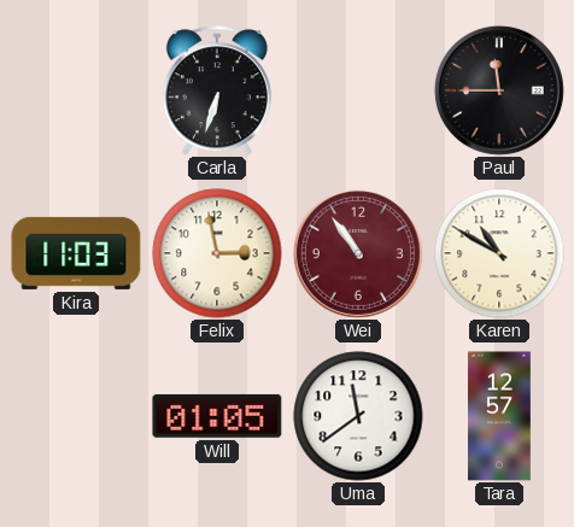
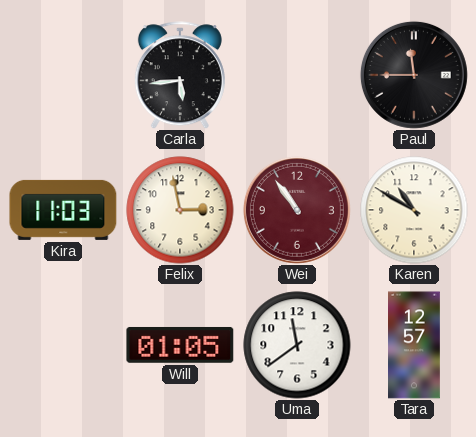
Carla: 6:33 -> 5:44
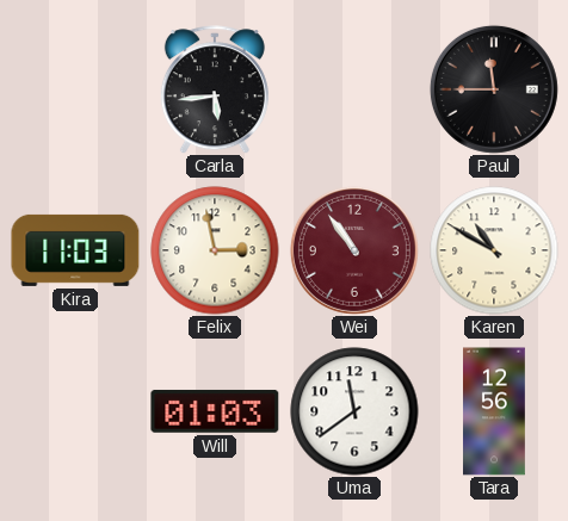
Will: 01:05 -> 01:03
Tara: 12:57 -> 12:56
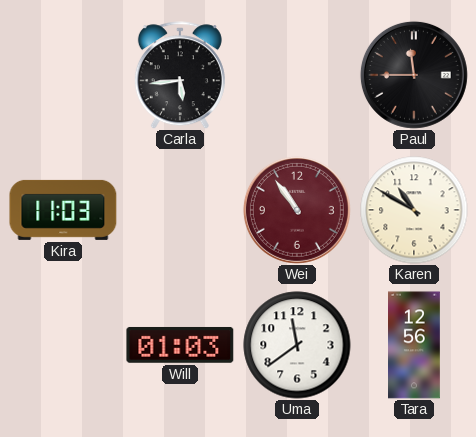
Felix: 2:58 -> none
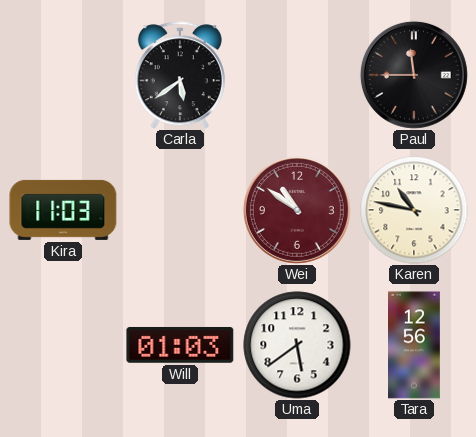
Carla: 5:44 -> 5:39
Wei: 10:54 -> 10:51
Karen: 10:50 -> 10:47
Uma: 11:39 -> 5:39
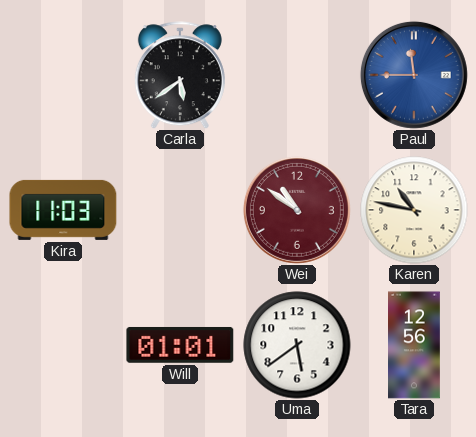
Paul dial: black -> blue
Will: 01:03 -> 01:01
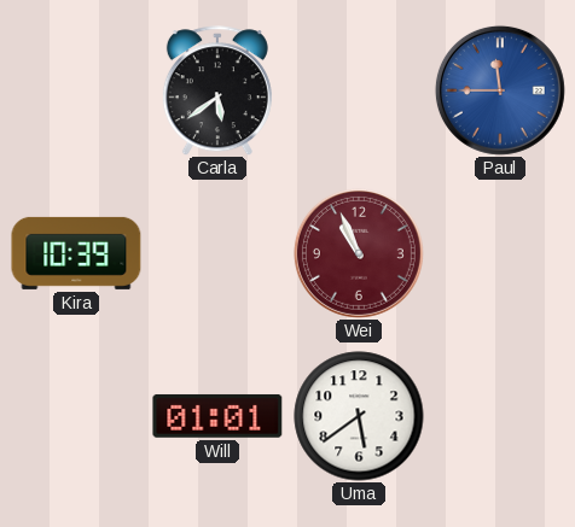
Kira: 11:03 -> 10:39
Wei: 10:51 -> 10:56
Karen: 10:47 -> none
Tara: 12:56 -> none
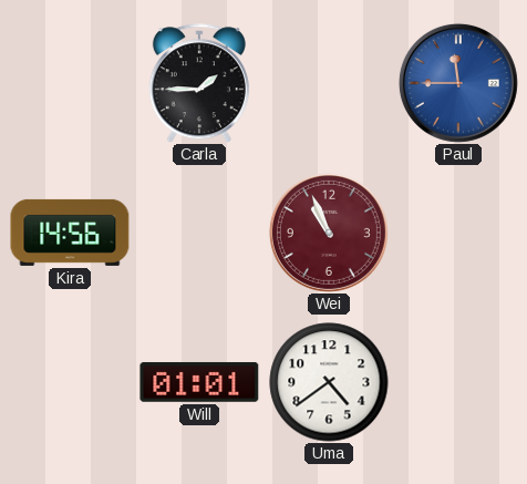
Carla: 5:39 -> 1:45
Kira: 10:39 -> 14:56
Uma: 5:39 -> 4:39
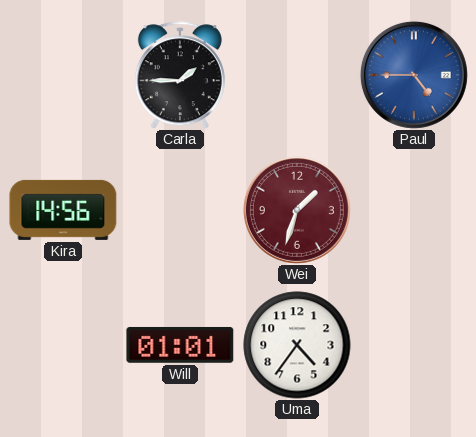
Paul: 11:45 -> 4:45
Wei: 10:56 -> 1:33
Uma: 4:39 -> 4:36
